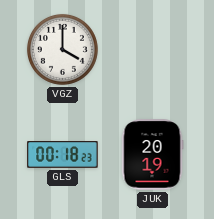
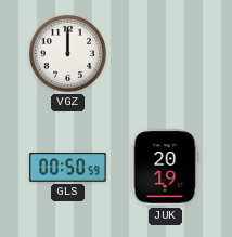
VGZ: 4:00 -> 12:00
GLS: 00:18 -> 00:50
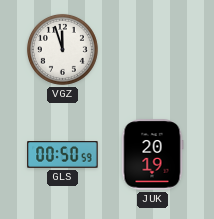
VGZ: 12:00 -> 11:57
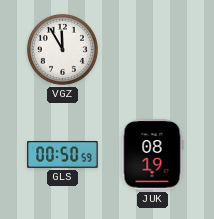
VGZ: 11:57 -> 11:55
JUK: 20:19 -> 08:19
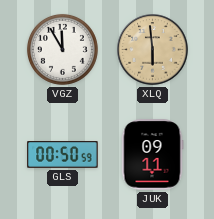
XLQ: none -> 5:59
JUK: 08:19 -> 09:11
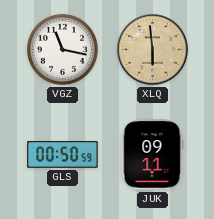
VGZ: 11:55 -> 11:17
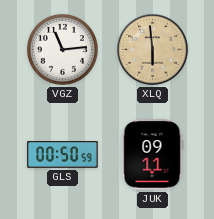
VGZ: 11:17 -> 11:14
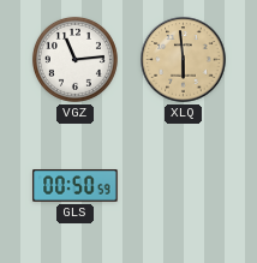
JUK: 09:11 -> none
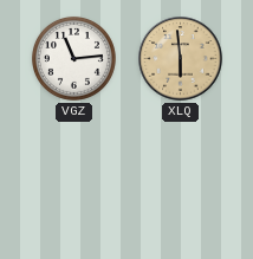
GLS: 00:50 -> none
